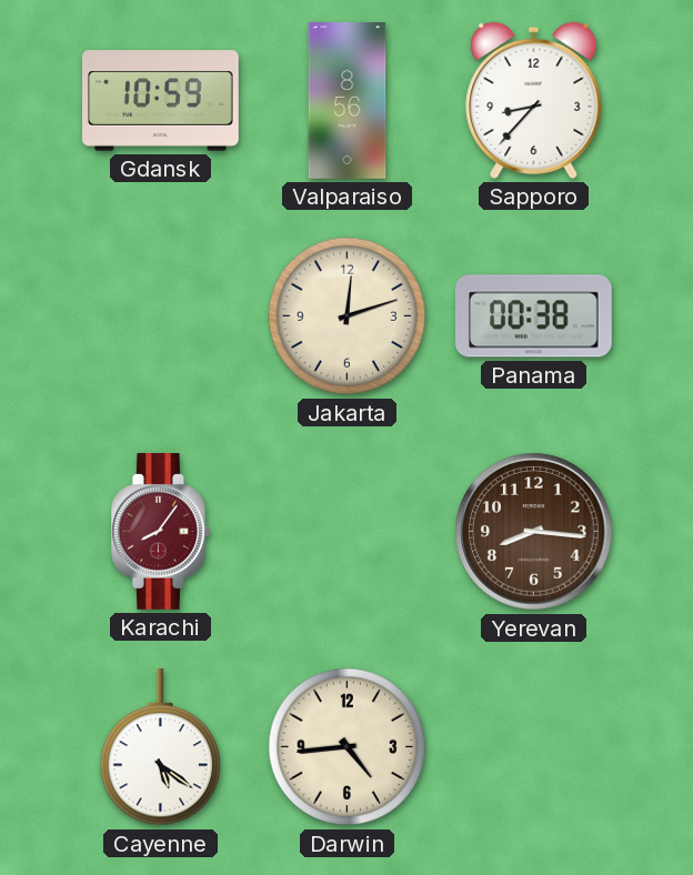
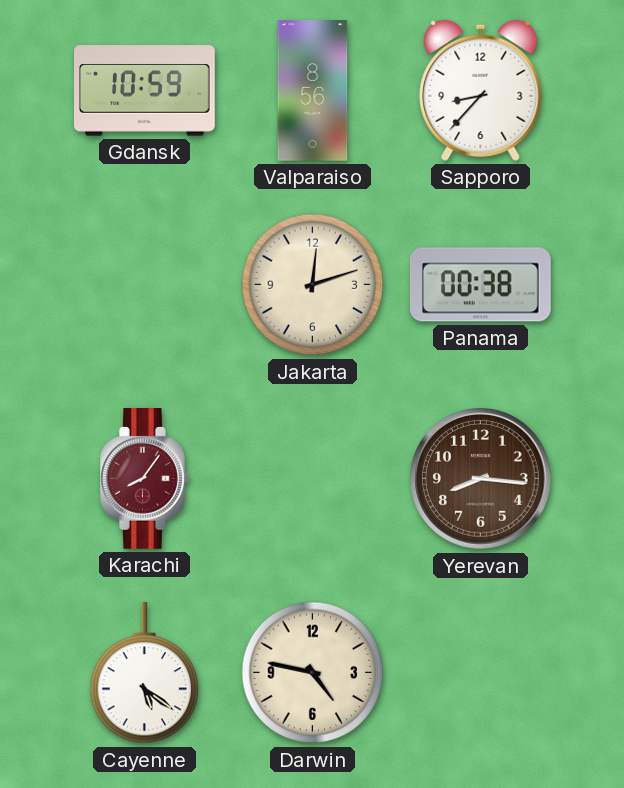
Darwin: 4:44 -> 4:47
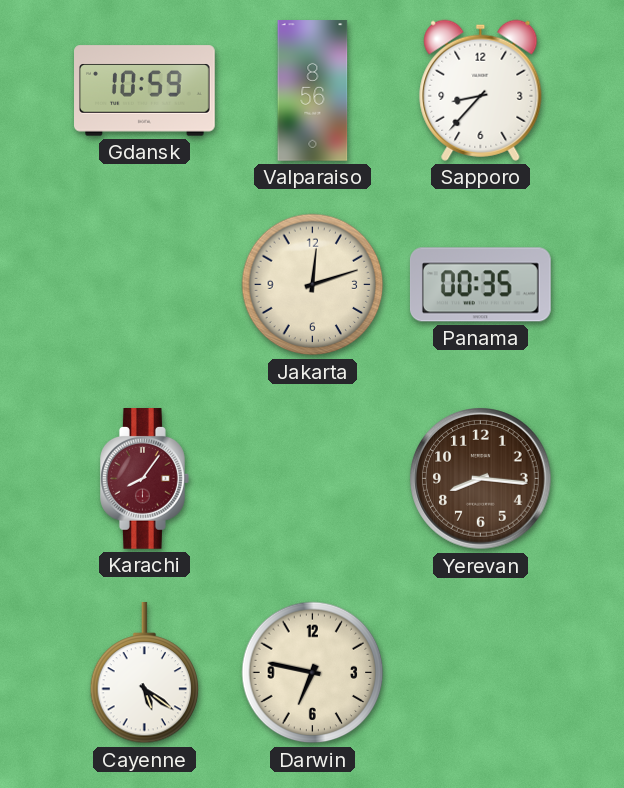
Panama: 00:38 -> 00:35
Darwin: 4:47 -> 6:47
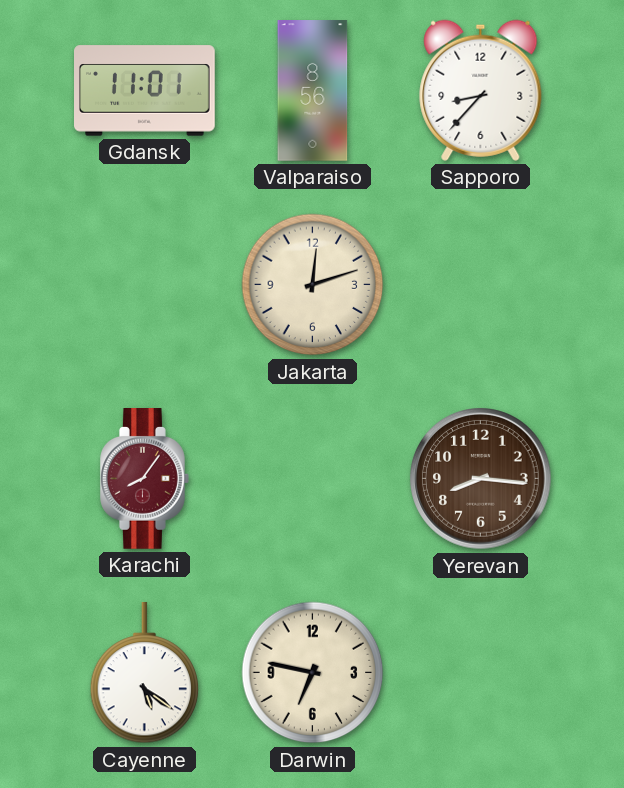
Gdansk: 10:59 -> 11:01
Panama: 00:35 -> none
